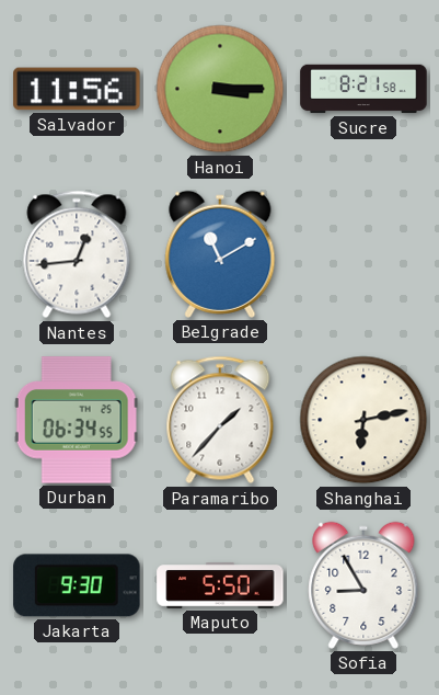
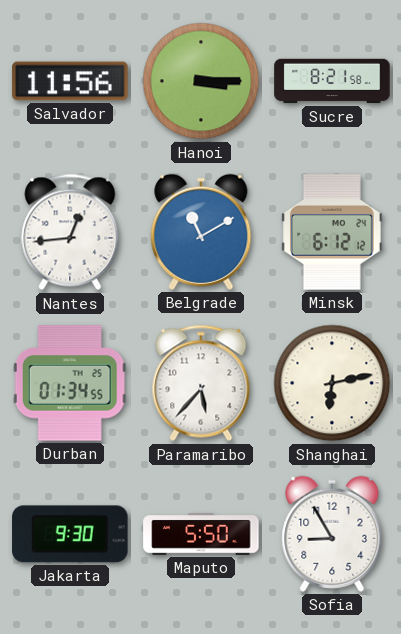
Minsk: none -> 6:12
Durban: 06:34 -> 01:34
Paramaribo: 1:37 -> 5:37
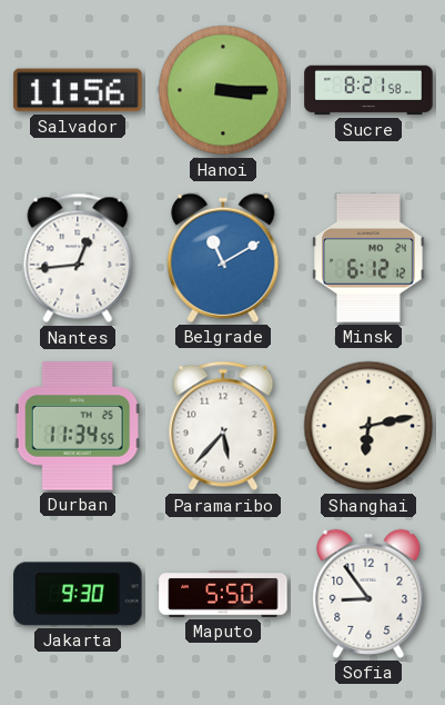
Durban: 01:34 -> 11:34
Sofia: 8:55 -> 8:54
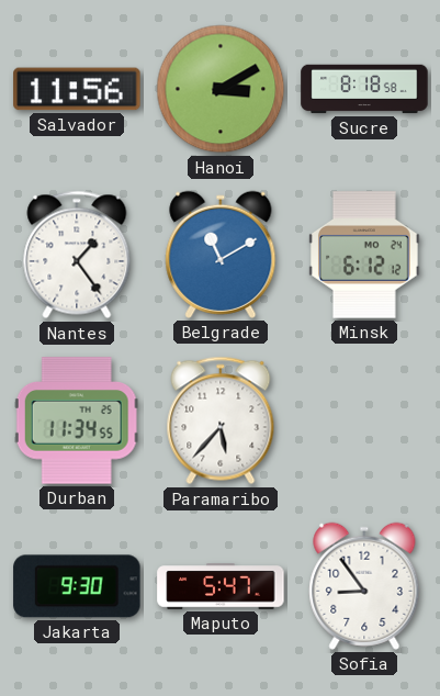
Hanoi: 3:15 -> 3:10
Sucre: 8:21 -> 8:18
Nantes: 12:44 -> 1:24
Shanghai: 6:13 -> none
Maputo: 5:50 -> 5:47
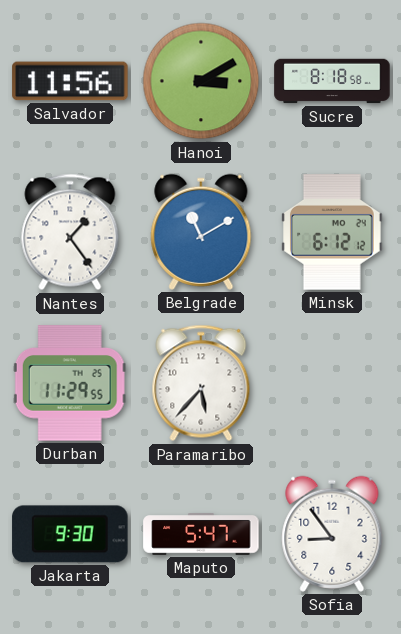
Durban: 11:34 -> 11:29
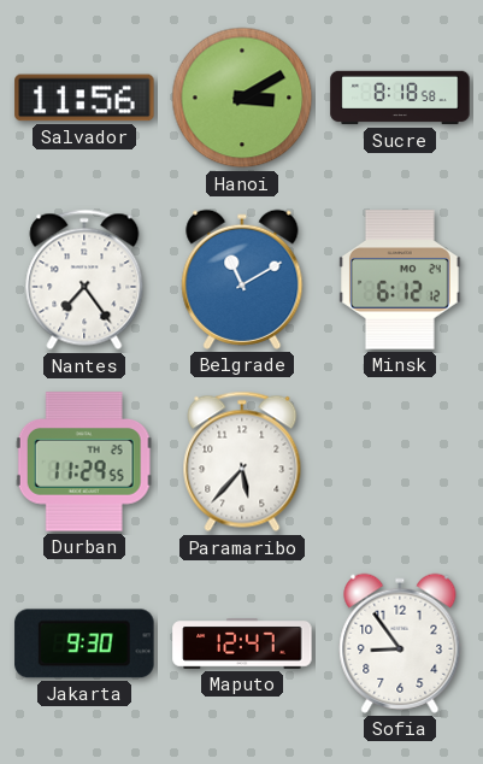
Nantes: 1:24 -> 7:24
Maputo: 5:47 -> 12:47
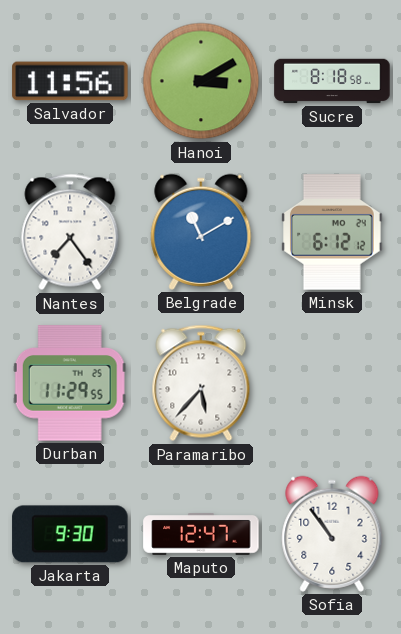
Sofia: 8:54 -> 10:54
